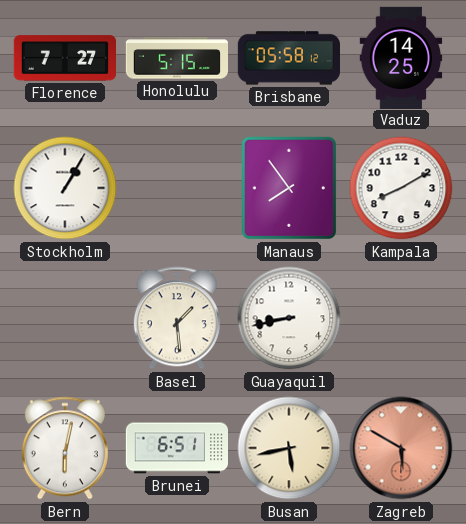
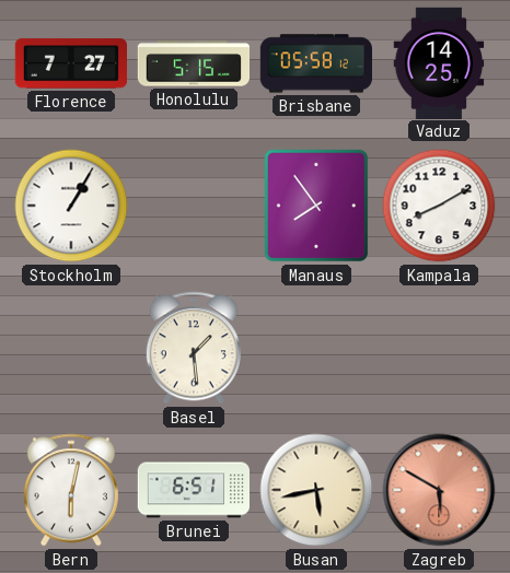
Guayaquil: 8:43 -> none
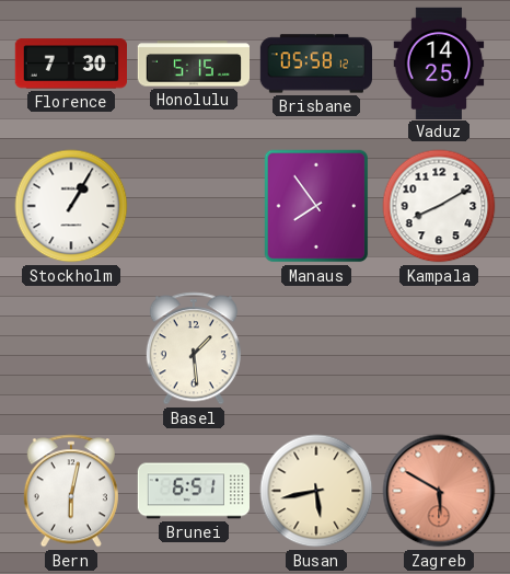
Florence: 7:27 -> 7:30
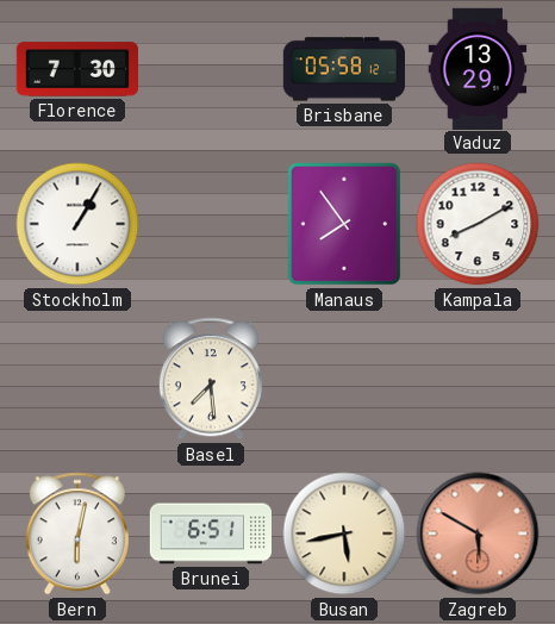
Honolulu: 5:15 -> none
Vaduz: 14:25 -> 13:29
Basel: 1:29 -> 7:29
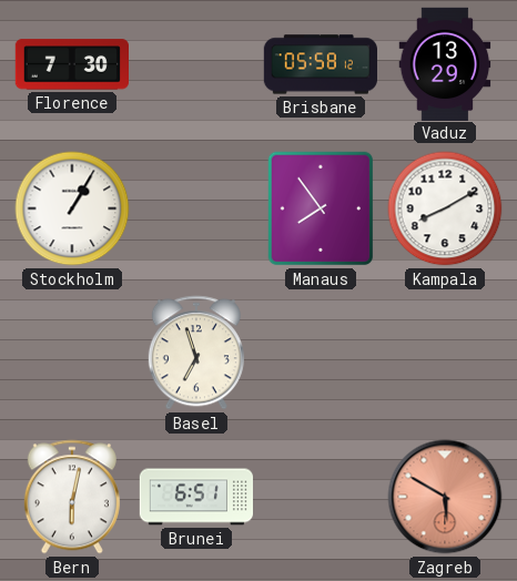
Basel: 7:29 -> 6:57
Busan: 5:43 -> none
